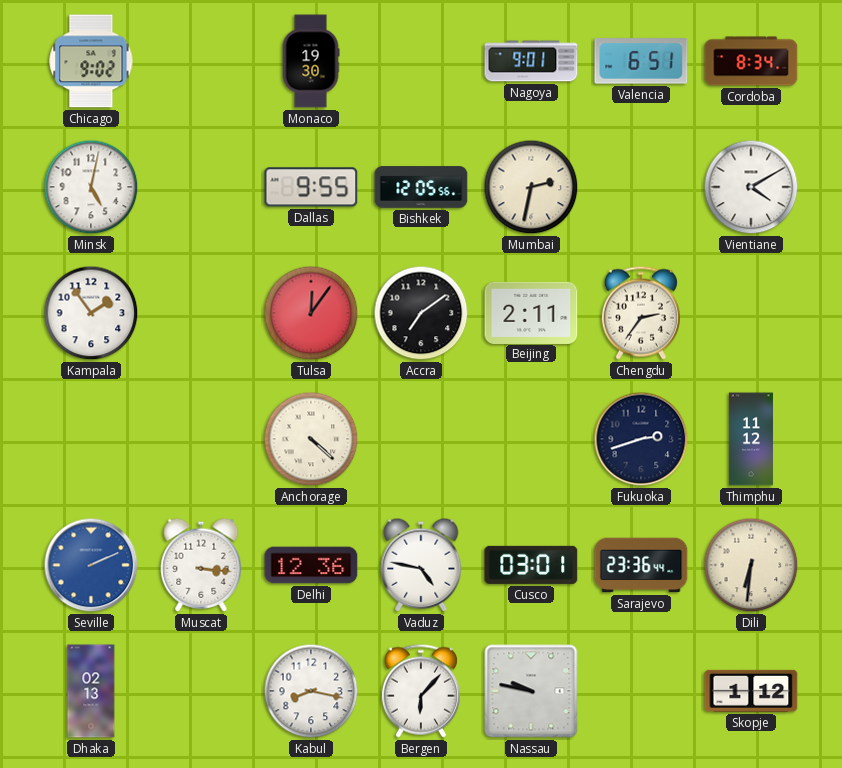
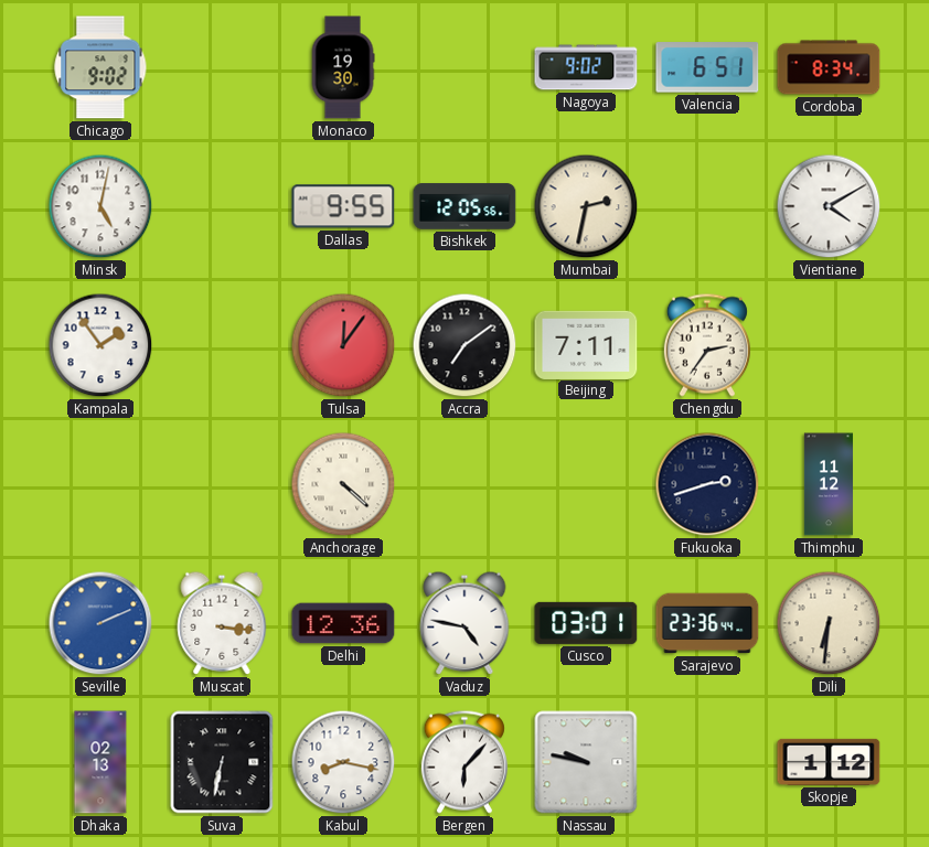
Nagoya: 9:01 -> 9:02
Beijing: 2:11 -> 7:11
Suva: none -> 6:32
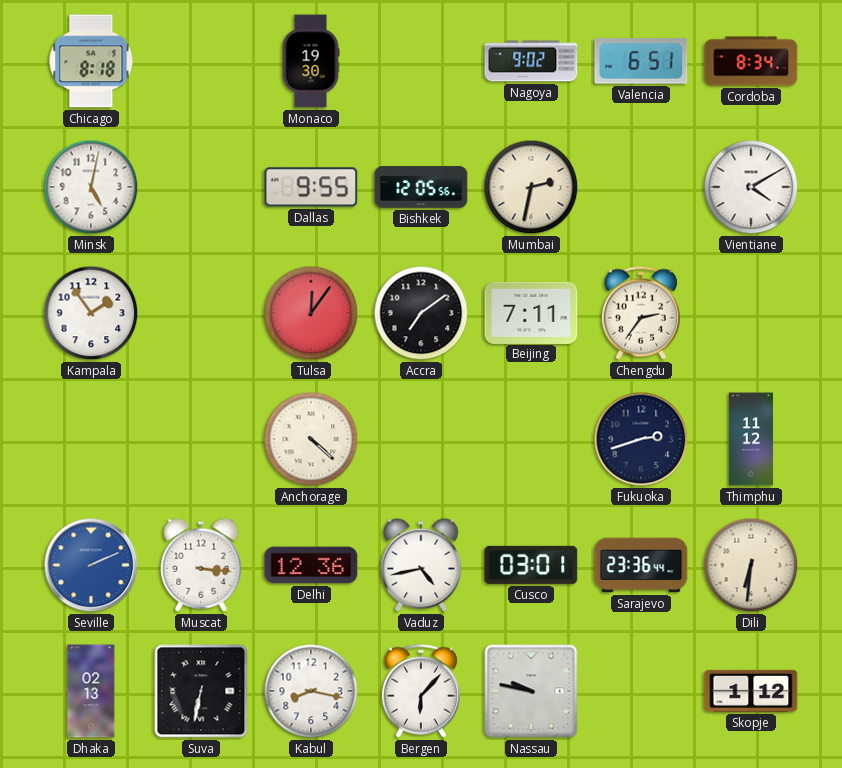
Chicago: 9:02 -> 8:18
Vaduz: 4:47 -> 4:43
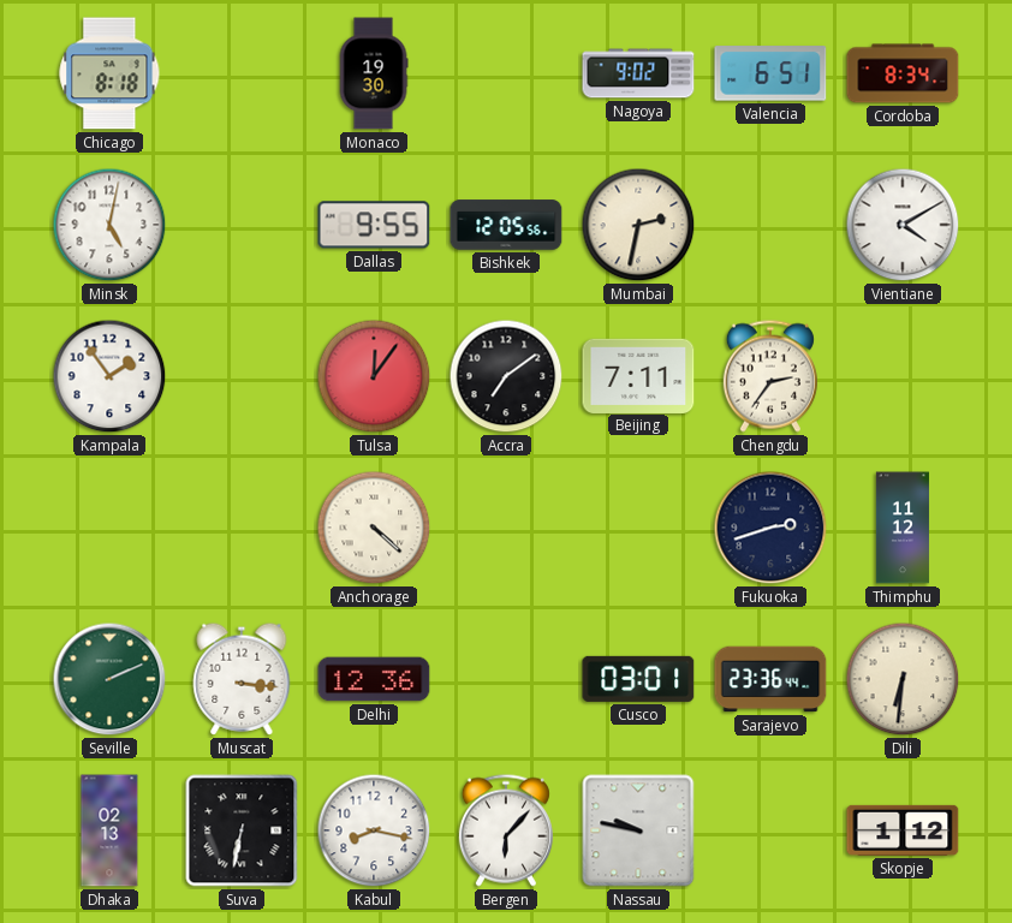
Seville dial: blue -> green
Vaduz: 4:43 -> none
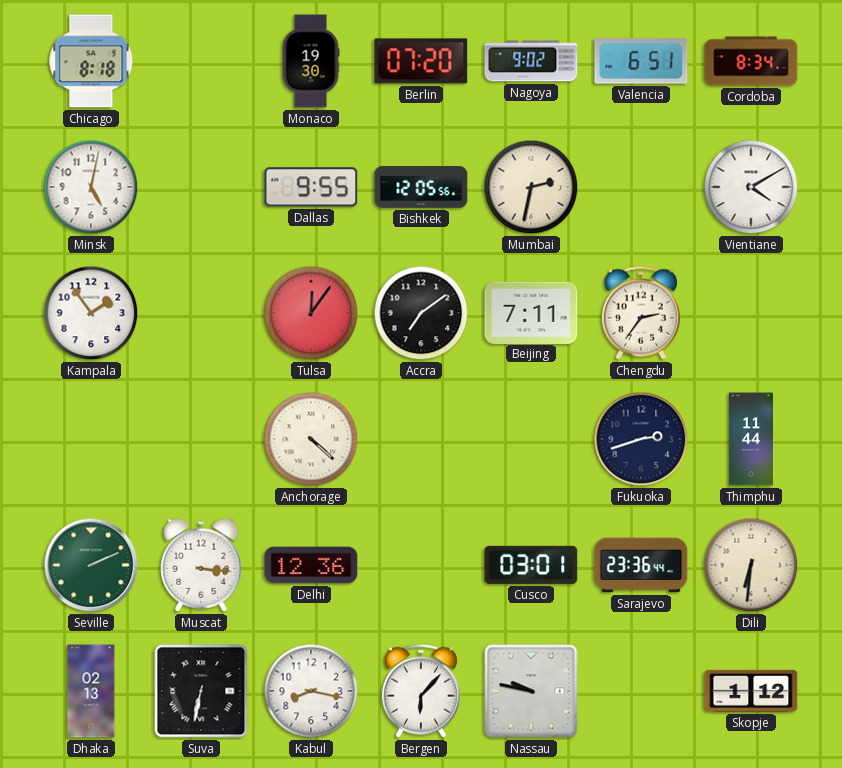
Berlin: none -> 07:20
Thimphu: 11:12 -> 11:44
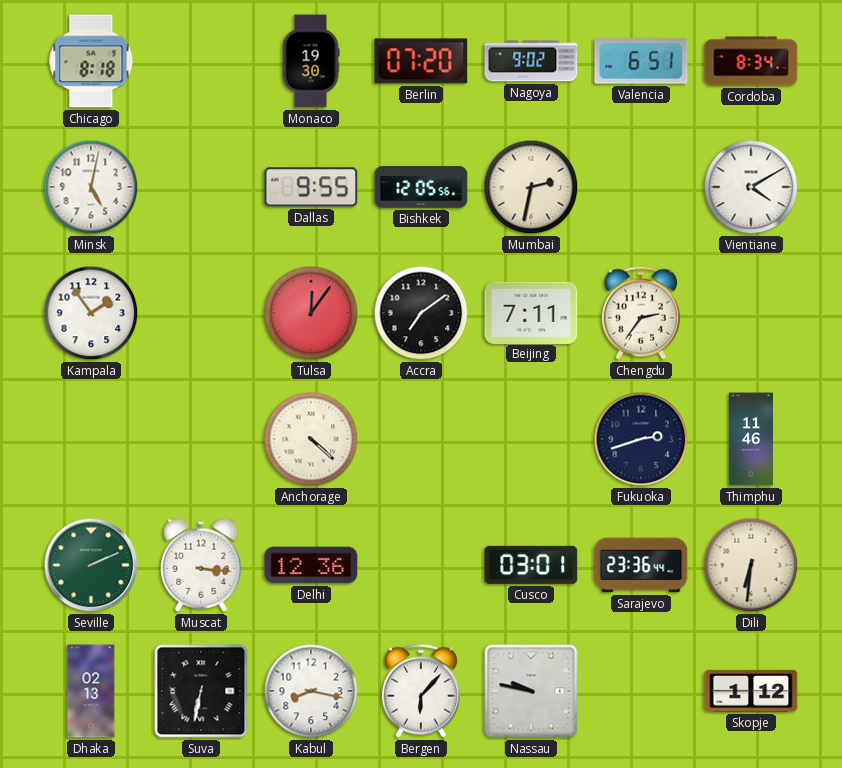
Thimphu: 11:44 -> 11:46
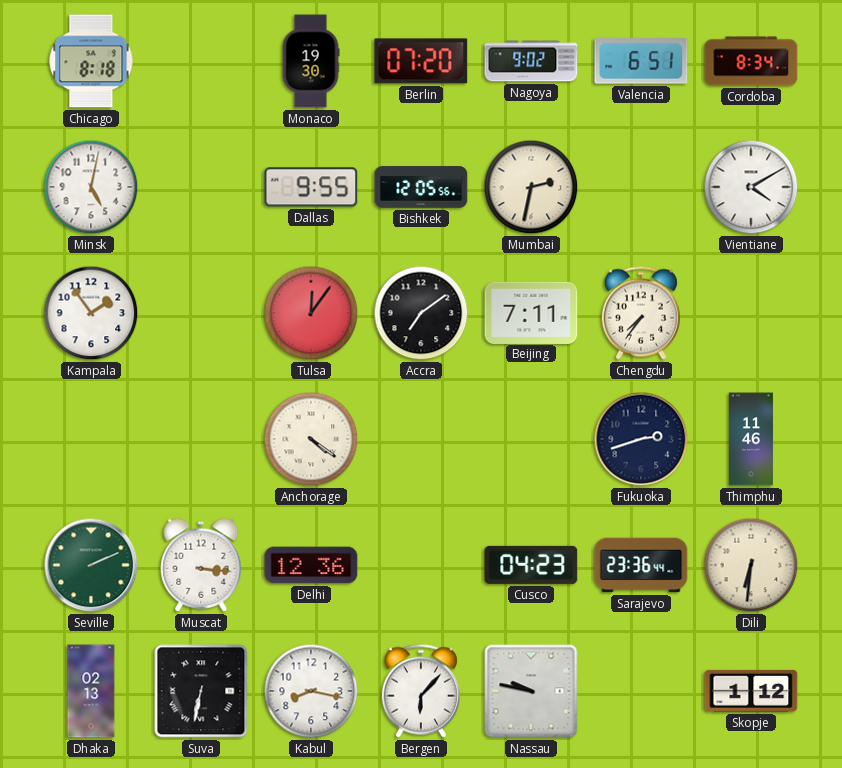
Chengdu: 2:36 -> 7:36
Anchorage: 4:22 -> 4:21
Cusco: 03:01 -> 04:23
